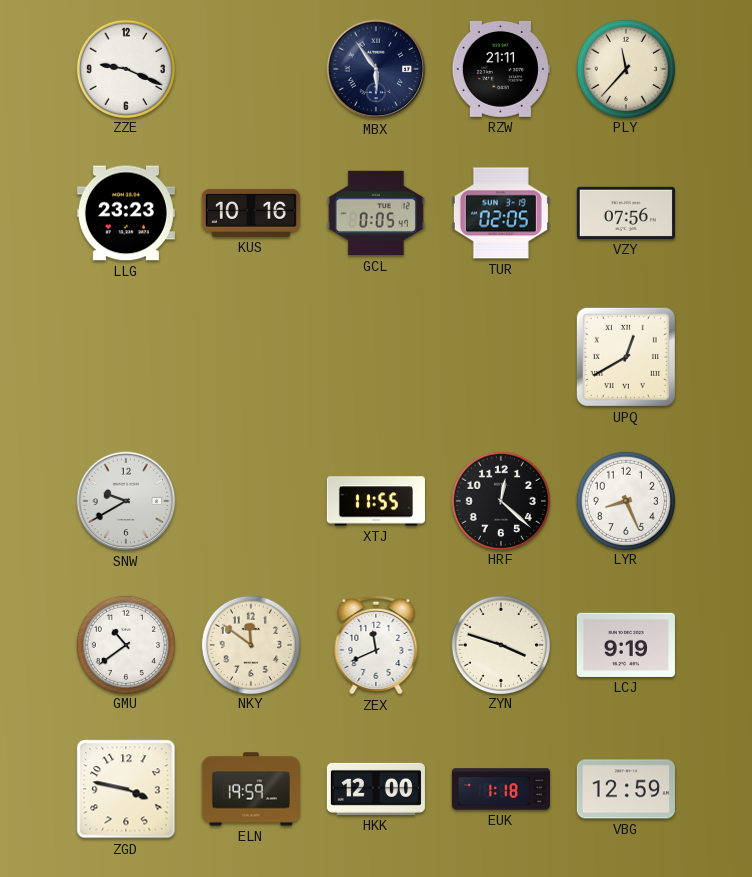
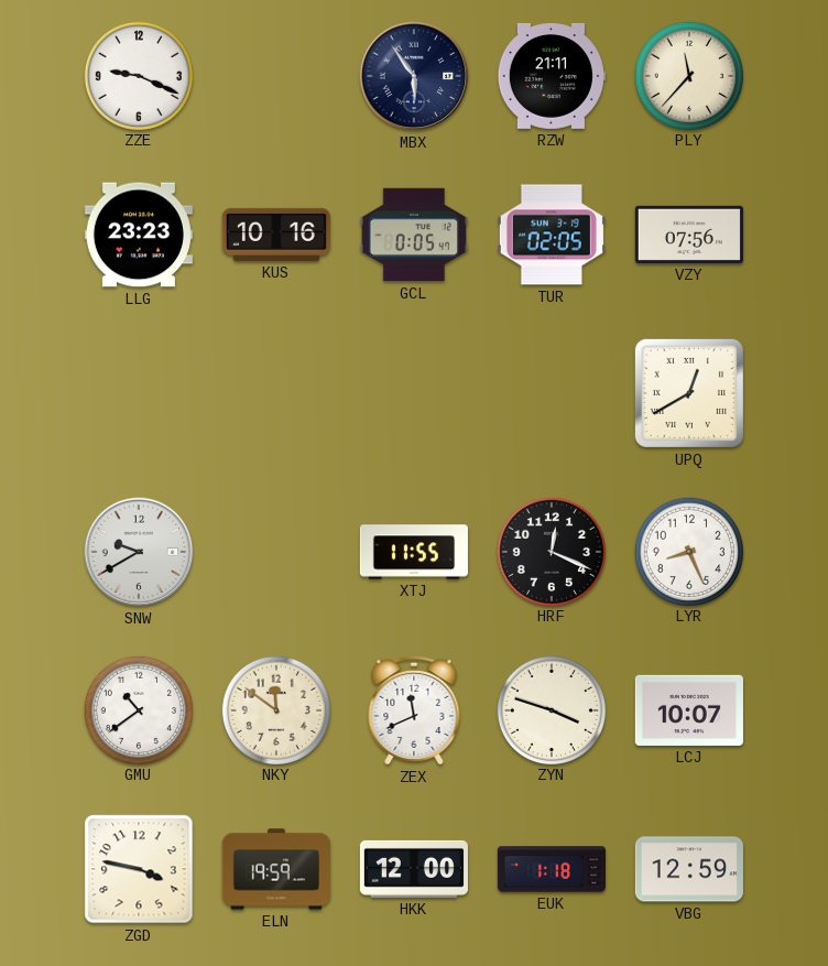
HRF: 12:22 -> 12:19
LCJ: 9:19 -> 10:07
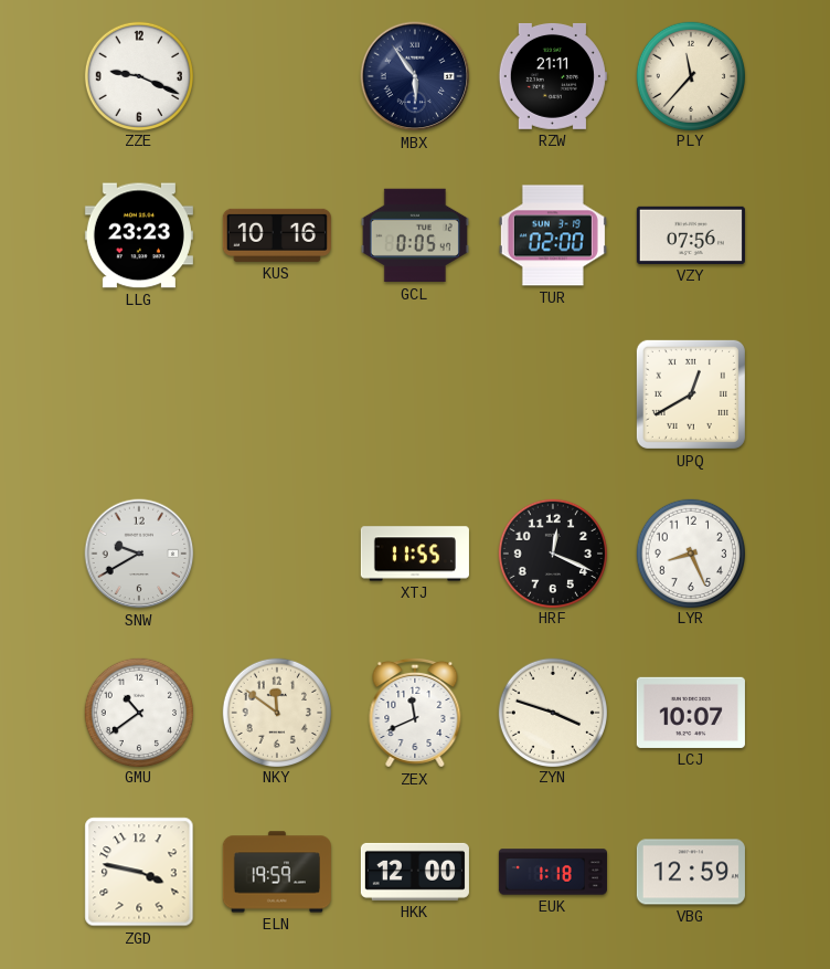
TUR: 02:05 -> 02:00
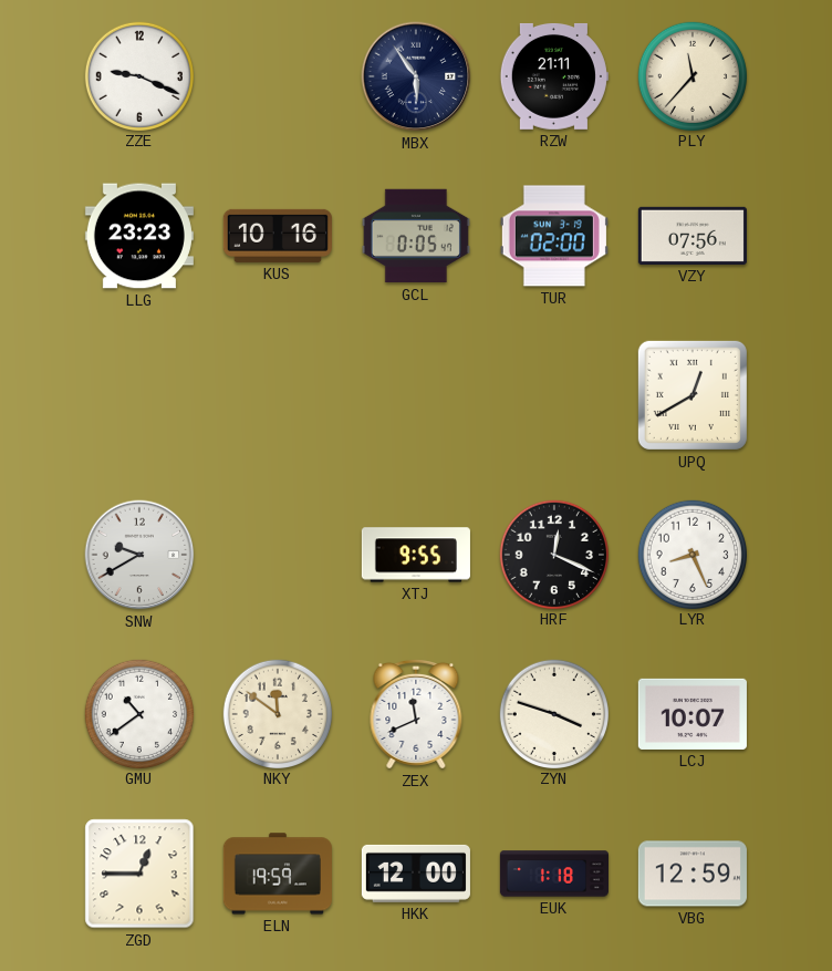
XTJ: 11:55 -> 9:55
ZGD: 3:47 -> 12:45
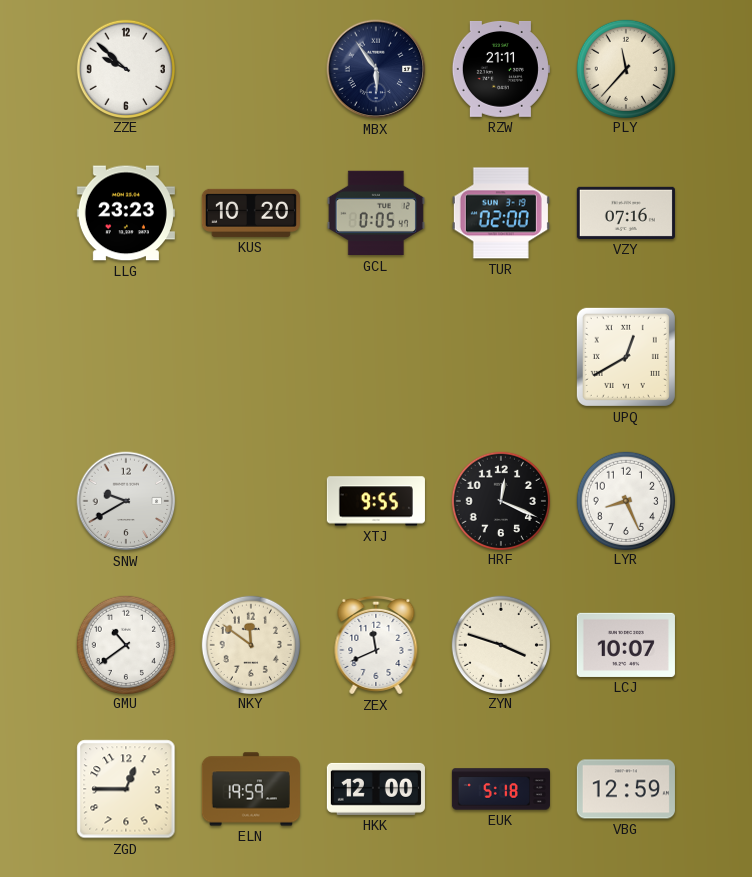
ZZE: 9:19 -> 9:52
KUS: 10:16 -> 10:20
VZY: 07:56 -> 07:16
EUK: 1:18 -> 5:18
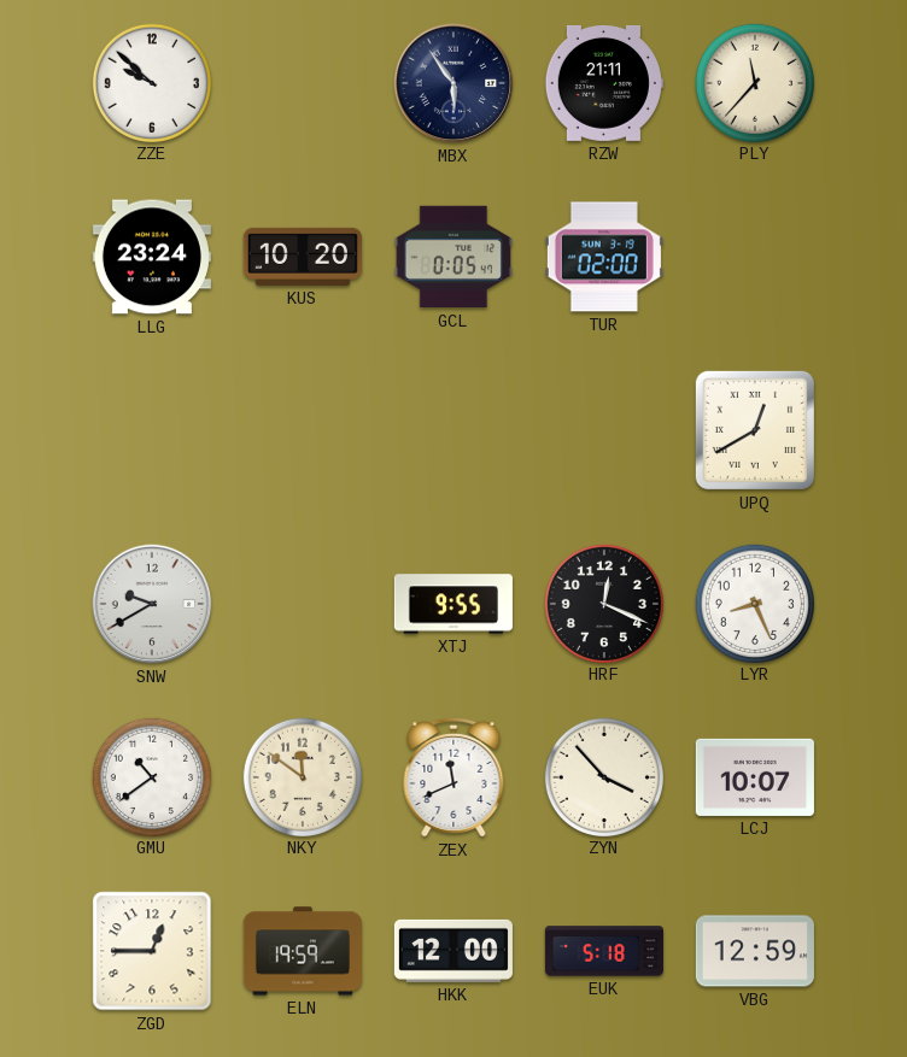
LLG: 23:23 -> 23:24
VZY: 07:16 -> none
ZYN: 3:48 -> 3:53
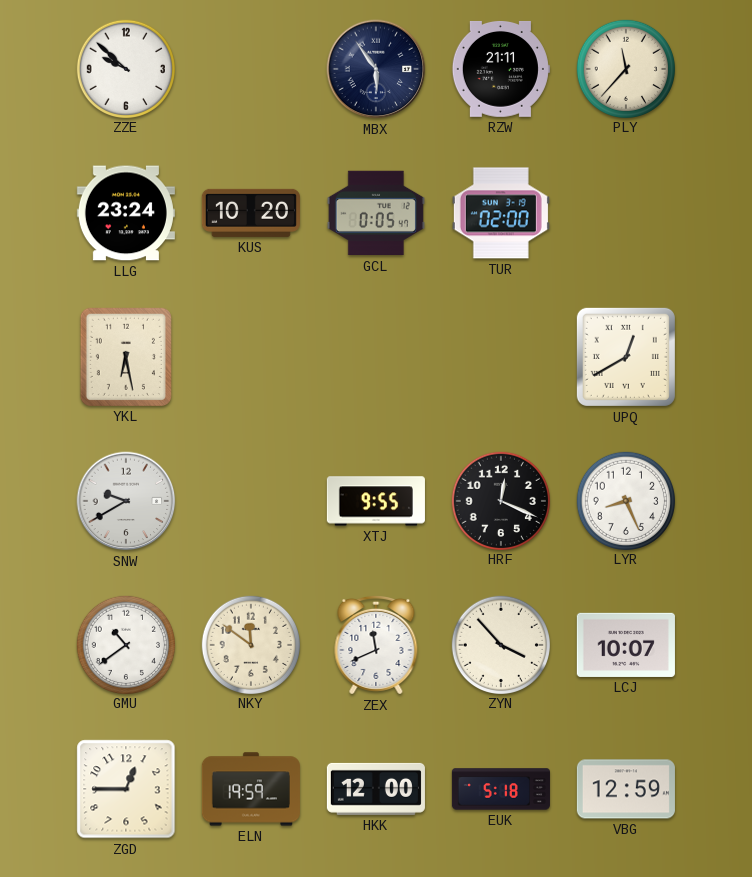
YKL: none -> 6:28
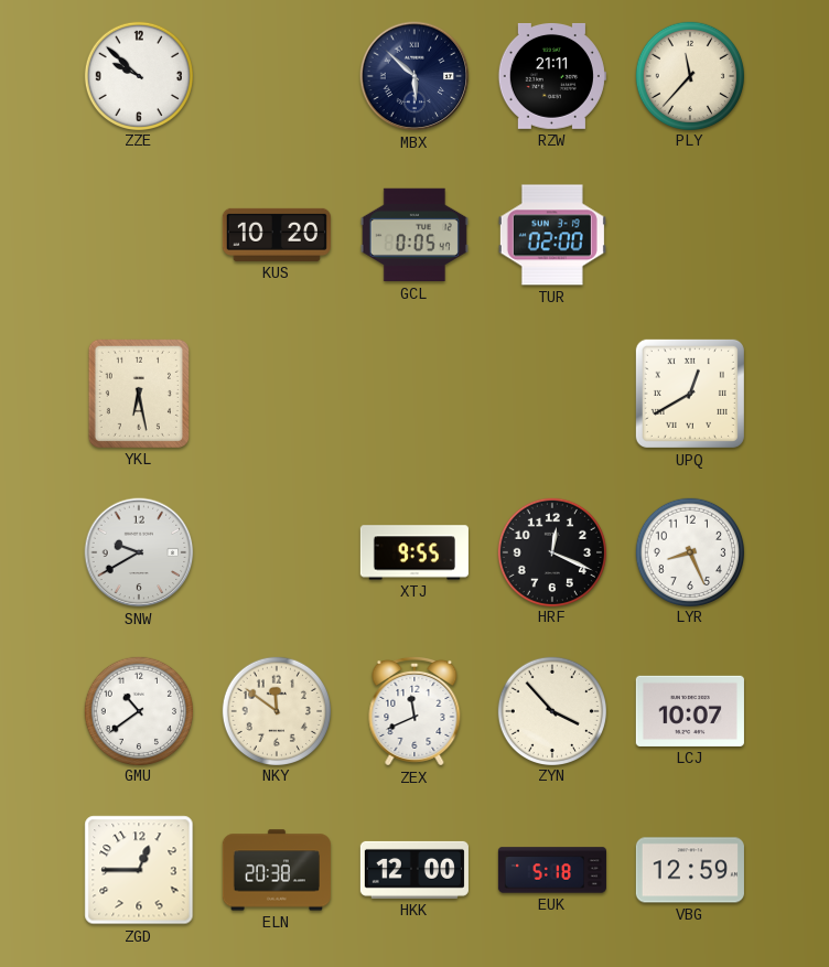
MBX: 5:54 -> 5:52
LLG: 23:24 -> none
ELN: 19:59 -> 20:38
